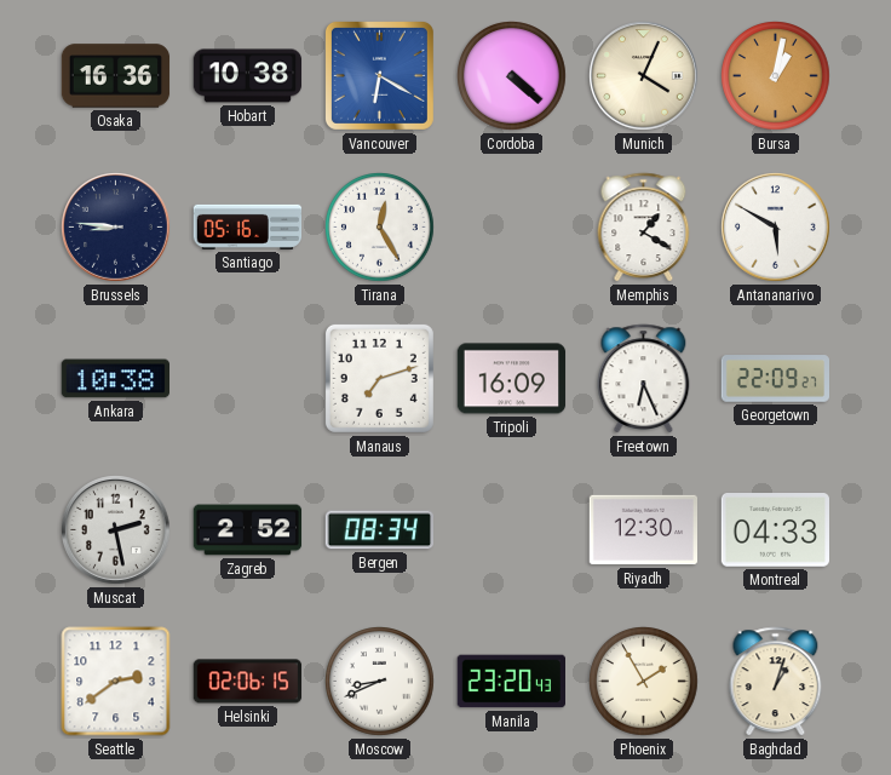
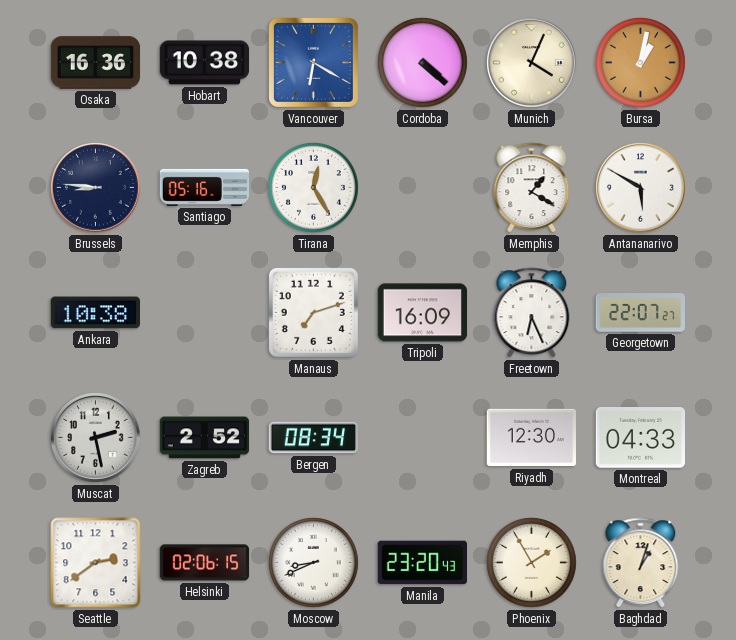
Georgetown: 22:09 -> 22:07
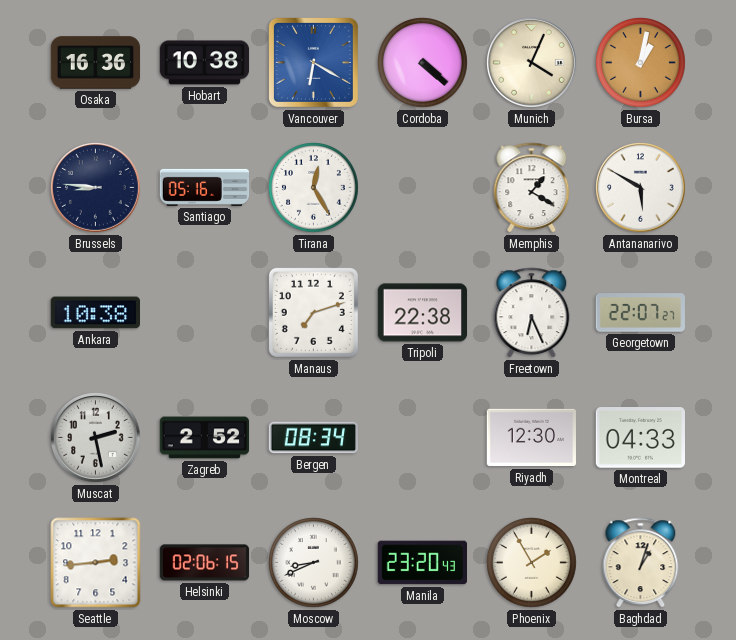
Tripoli: 16:09 -> 22:38
Seattle: 2:39 -> 2:44
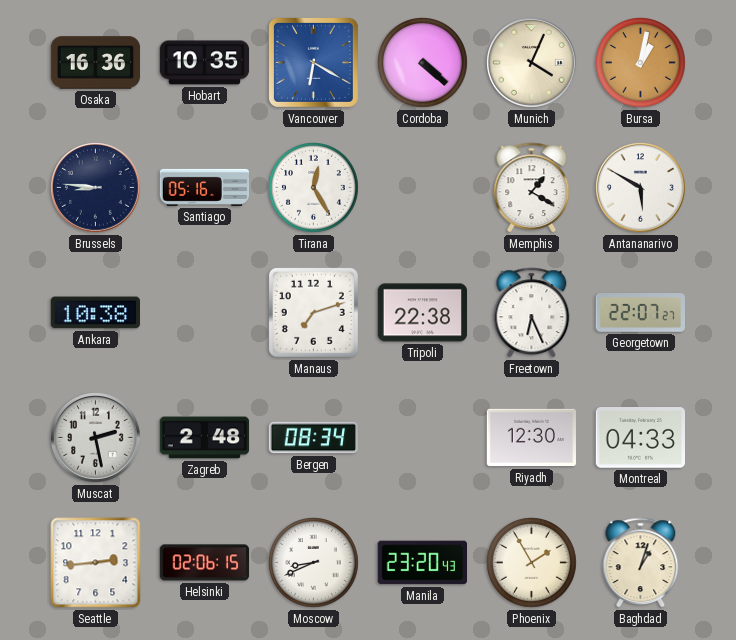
Hobart: 10:38 -> 10:35
Zagreb: 2:52 -> 2:48
